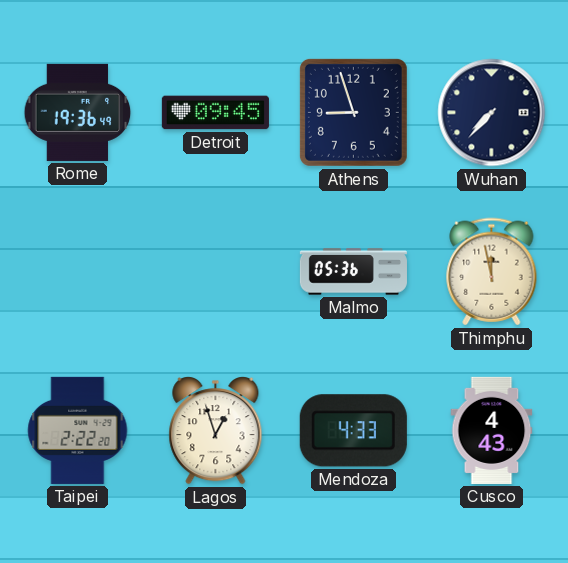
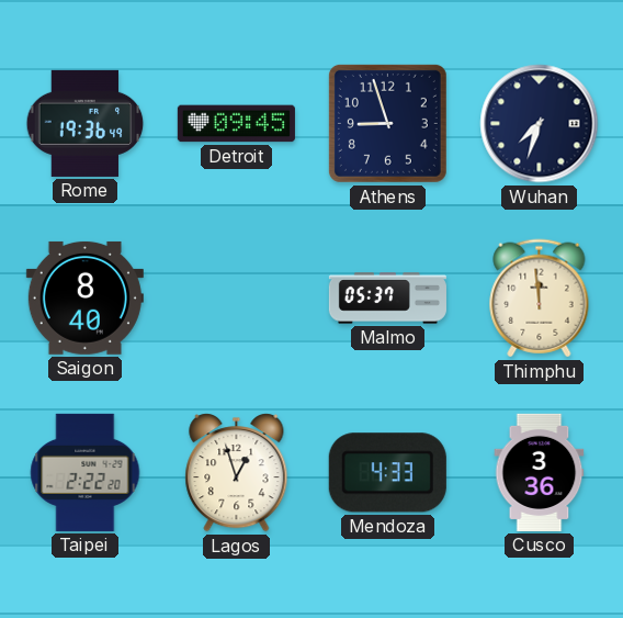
Wuhan: 7:37 -> 7:33
Saigon: none -> 8:40
Malmo: 05:36 -> 05:37
Thimphu: 11:58 -> 11:59
Cusco: 4:43 -> 3:36
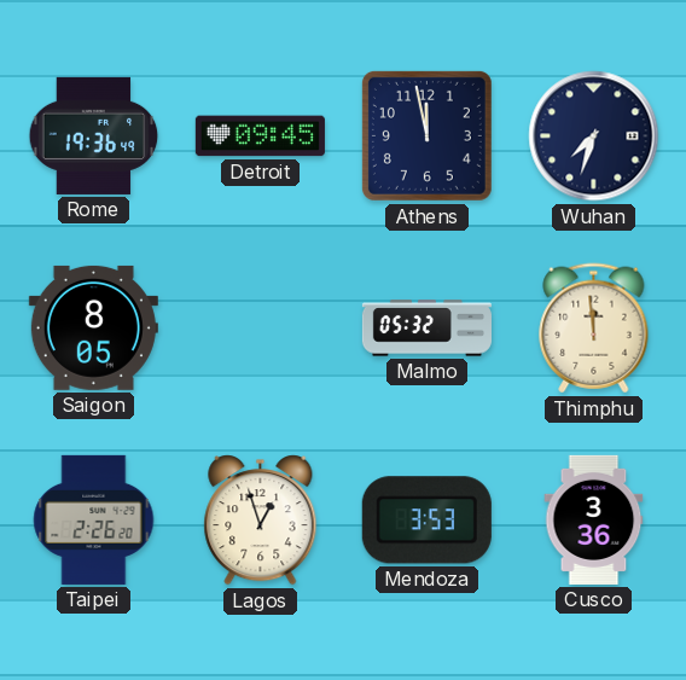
Athens: 8:57 -> 11:58
Saigon: 8:40 -> 8:05
Malmo: 05:37 -> 05:32
Taipei: 2:22 -> 2:26
Mendoza: 4:33 -> 3:53
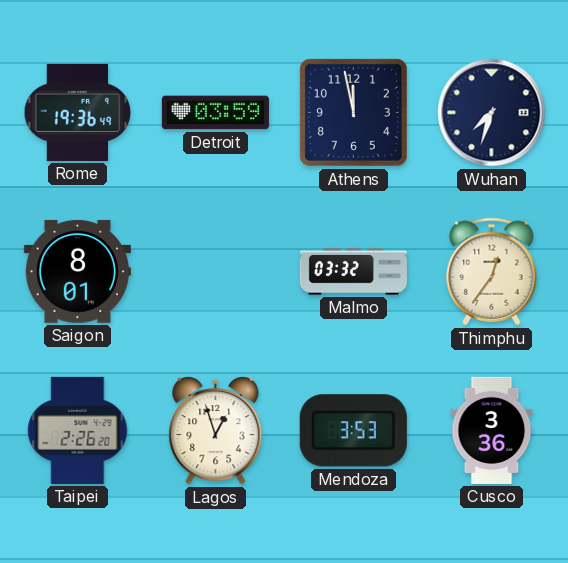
Detroit: 09:45 -> 03:59
Saigon: 8:05 -> 8:01
Malmo: 05:32 -> 03:32
Thimphu: 11:59 -> 12:36
